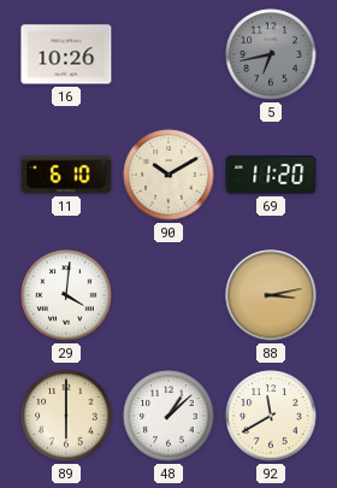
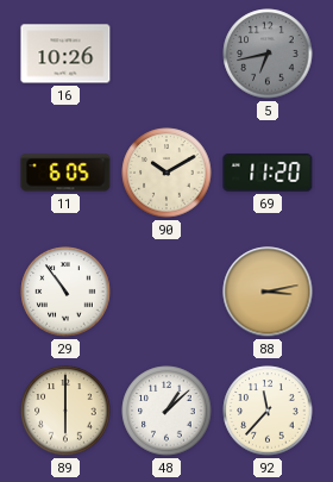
11: 6:10 -> 6:05
29: 4:01 -> 10:54
92: 11:40 -> 11:37
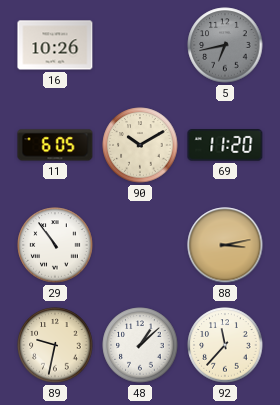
89: 6:00 -> 9:32
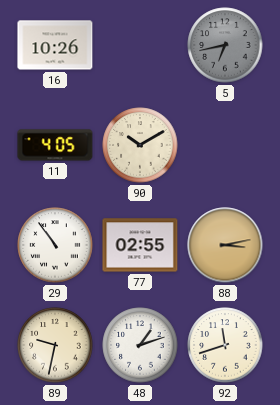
11: 6:05 -> 4:05
69: 11:20 -> none
77: none -> 02:55
48: 1:08 -> 1:12
92: 11:37 -> 11:42
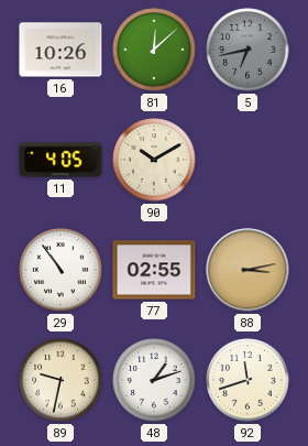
81: none -> 12:08
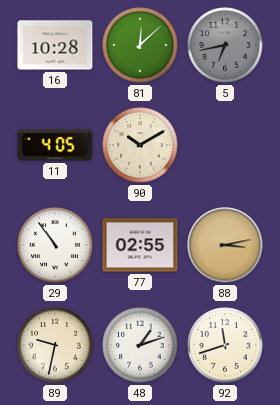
16: 10:26 -> 10:28
